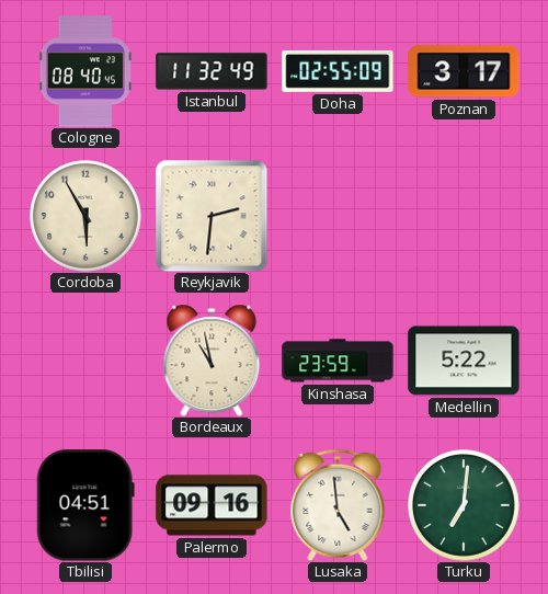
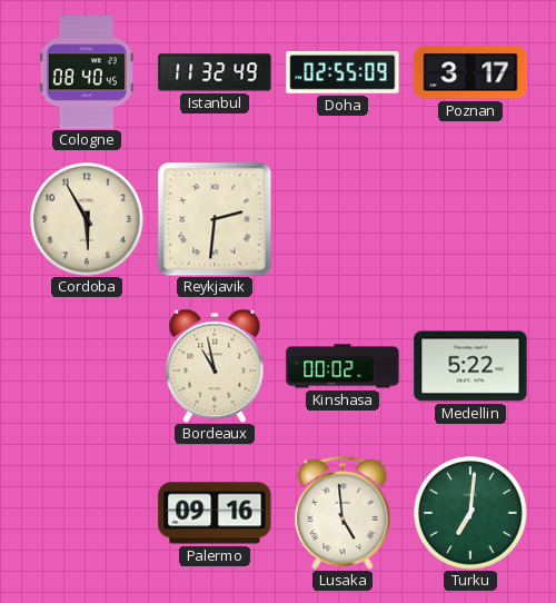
Kinshasa: 23:59 -> 00:02
Tbilisi: 04:51 -> none
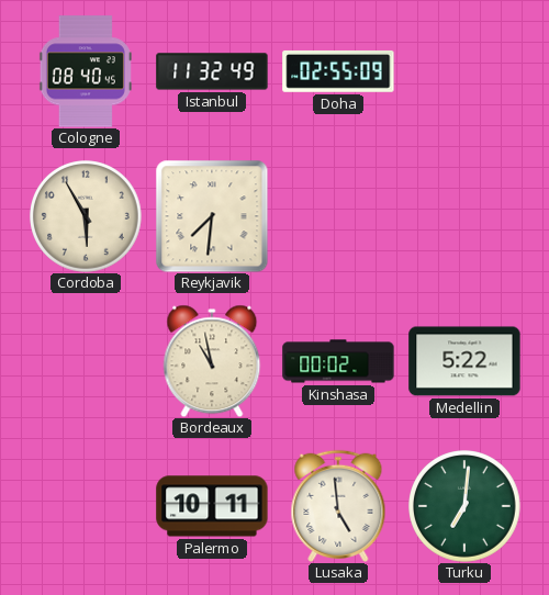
Poznan: 3:17 -> none
Reykjavik: 2:31 -> 7:31
Palermo: 09:16 -> 10:11
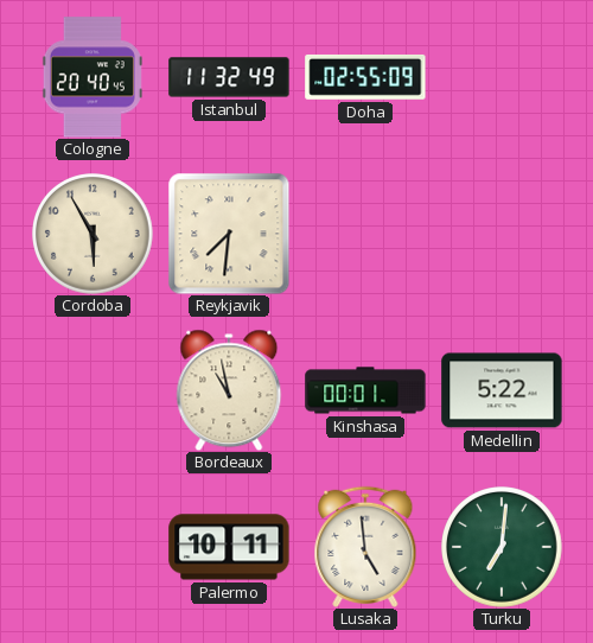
Cologne: 08:40 -> 20:40
Kinshasa: 00:02 -> 00:01
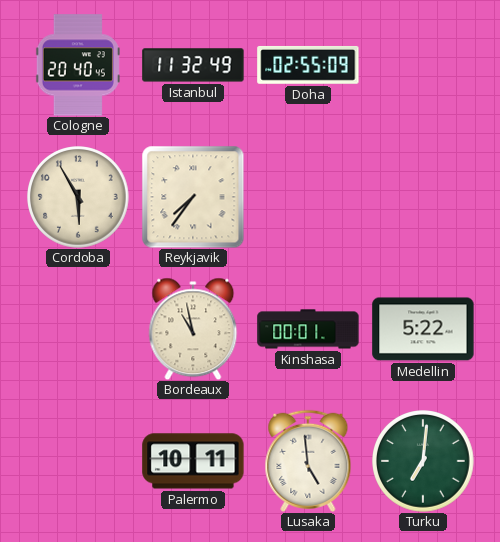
Reykjavik: 7:31 -> 7:36
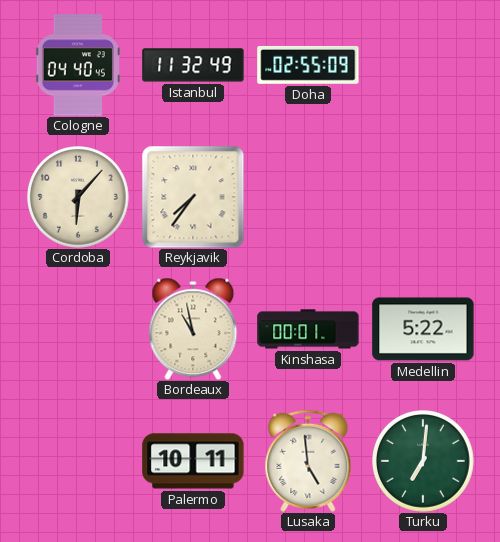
Cologne: 20:40 -> 04:40
Cordoba: 5:55 -> 6:07
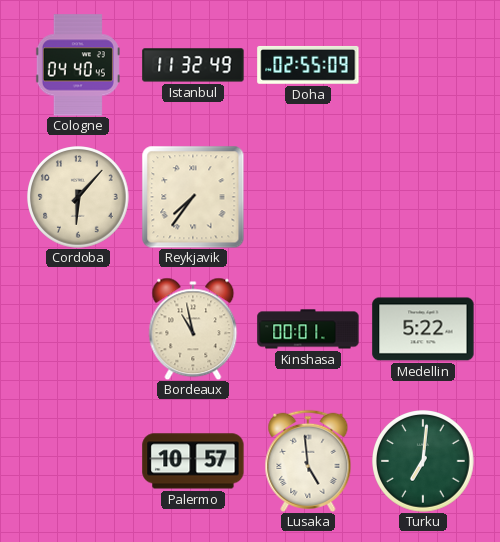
Palermo: 10:11 -> 10:57
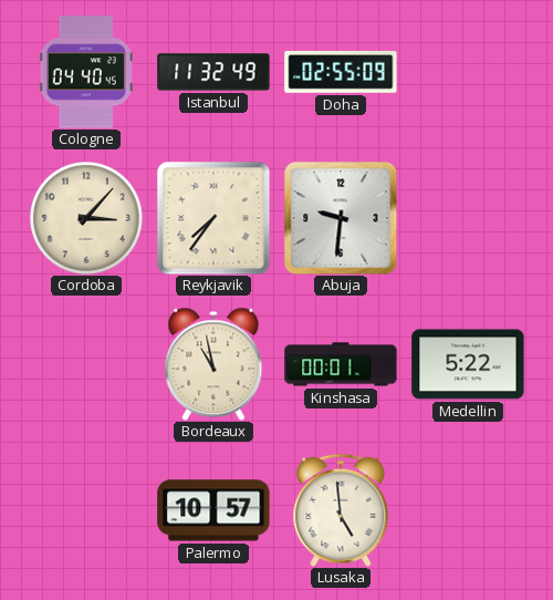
Cordoba: 6:07 -> 3:07
Abuja: none -> 9:31
Turku: 7:01 -> none
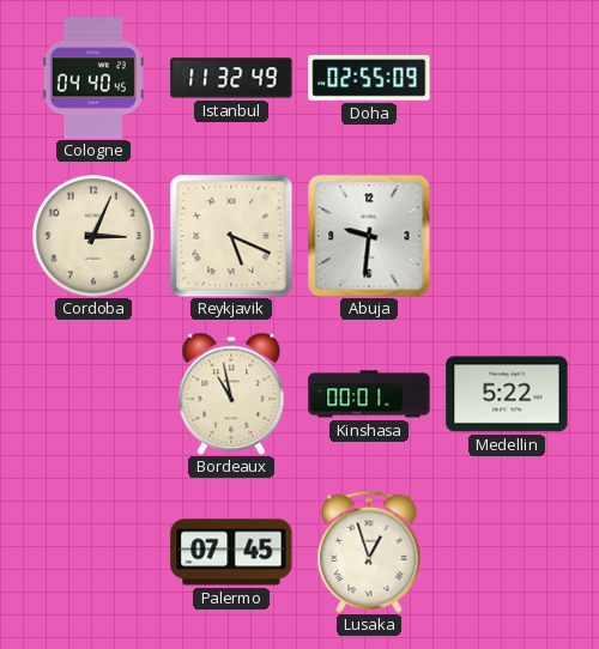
Cordoba: 3:07 -> 3:04
Reykjavik: 7:36 -> 5:19
Palermo: 10:57 -> 07:45
Lusaka: 4:59 -> 12:57
